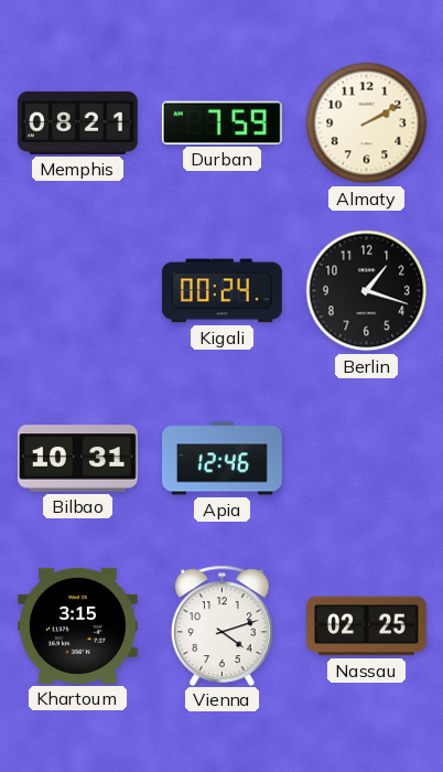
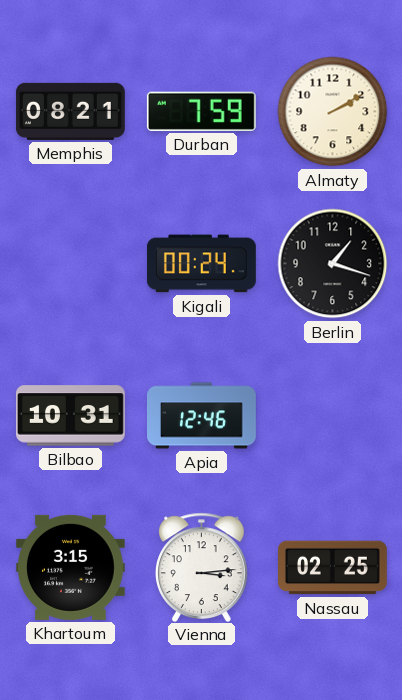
Vienna: 4:12 -> 3:14
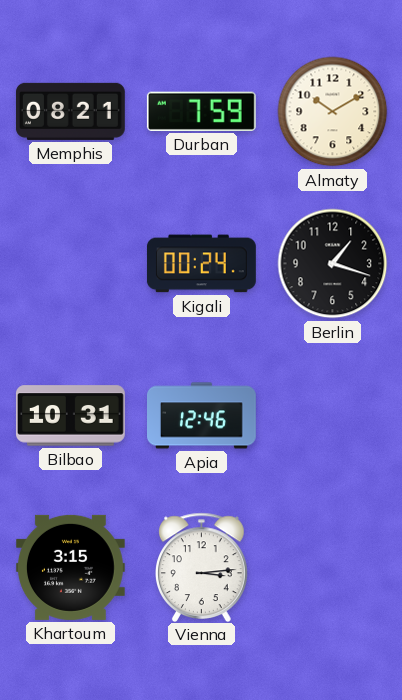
Almaty: 2:10 -> 10:10
Nassau: 02:25 -> none
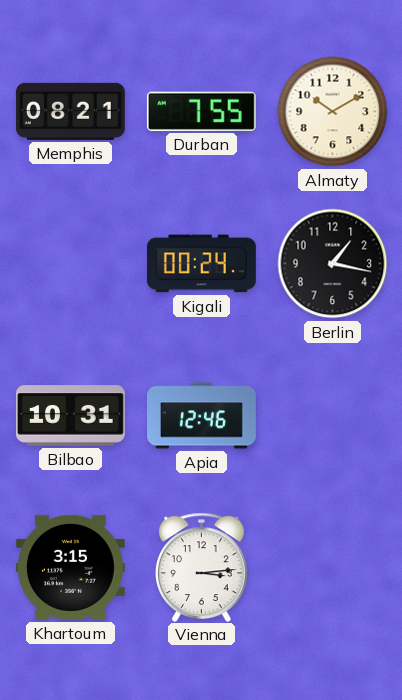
Durban: 7:59 -> 7:55
Berlin: 1:18 -> 1:17
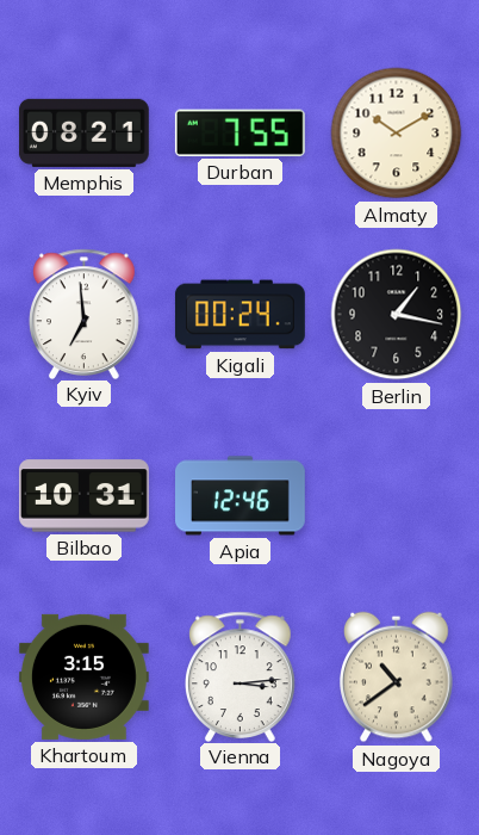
Kyiv: none -> 6:59
Nagoya: none -> 10:39
